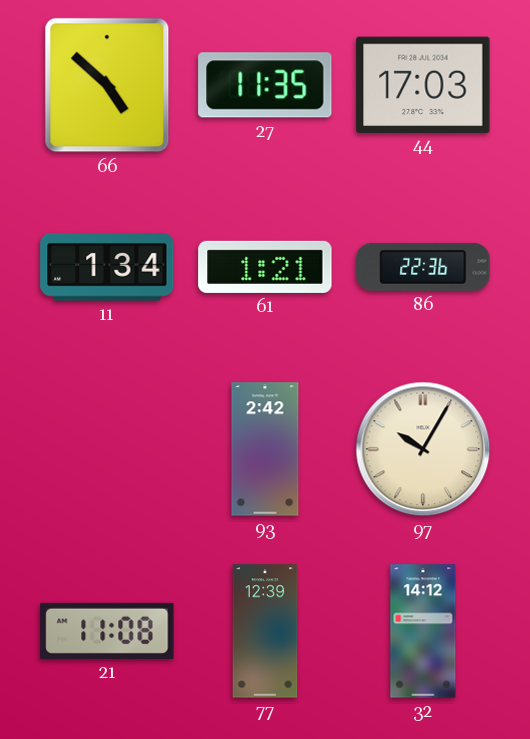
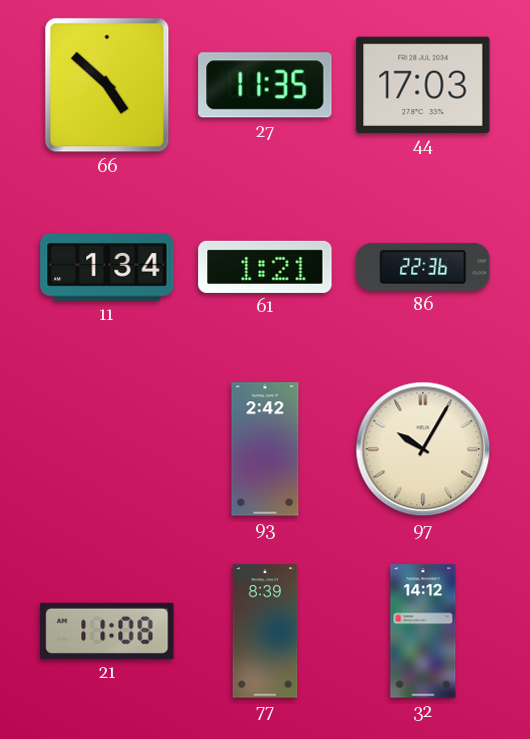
77: 12:39 -> 8:39
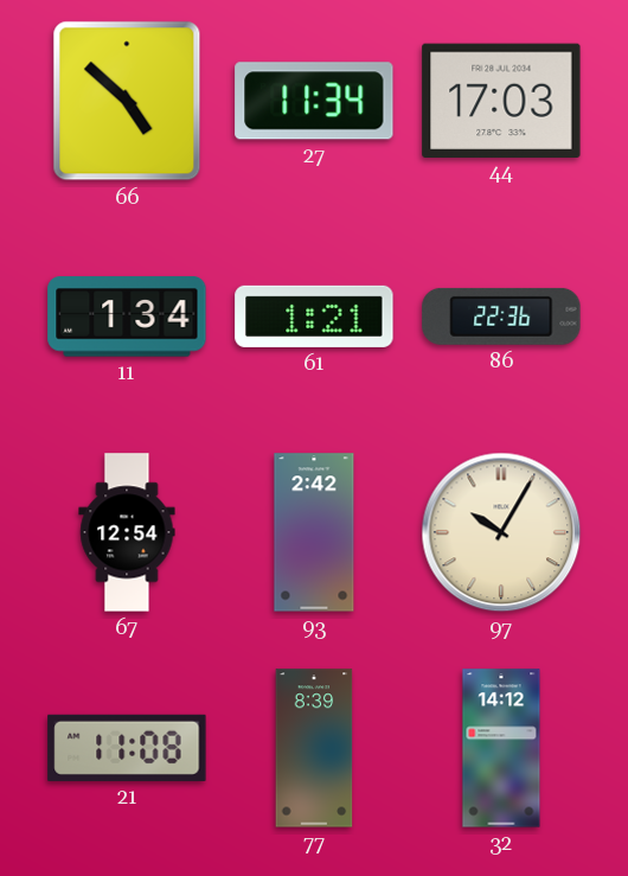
27: 11:35 -> 11:34
67: none -> 12:54
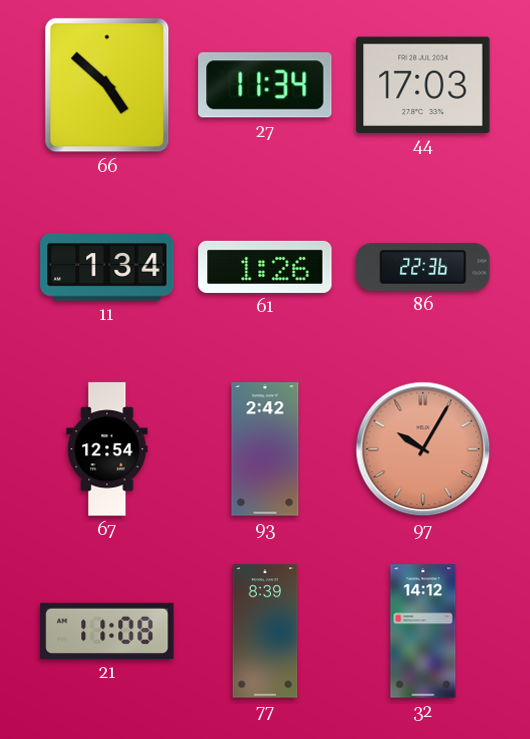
61: 1:21 -> 1:26
97 dial: cream -> salmon
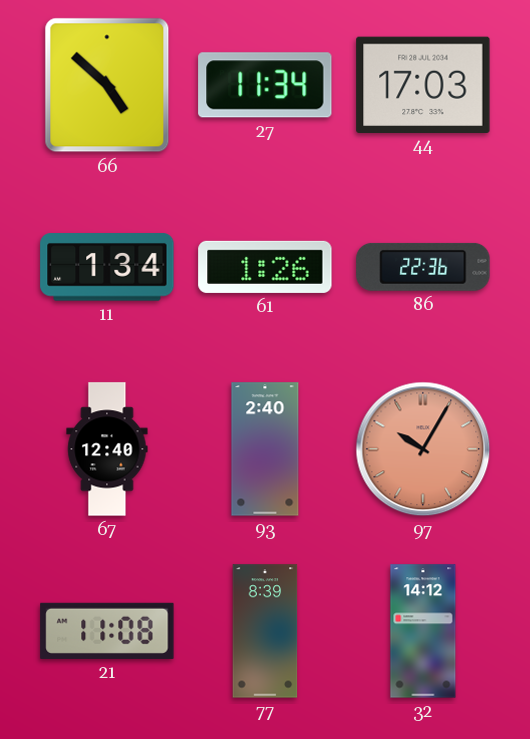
67: 12:54 -> 12:40
93: 2:42 -> 2:40
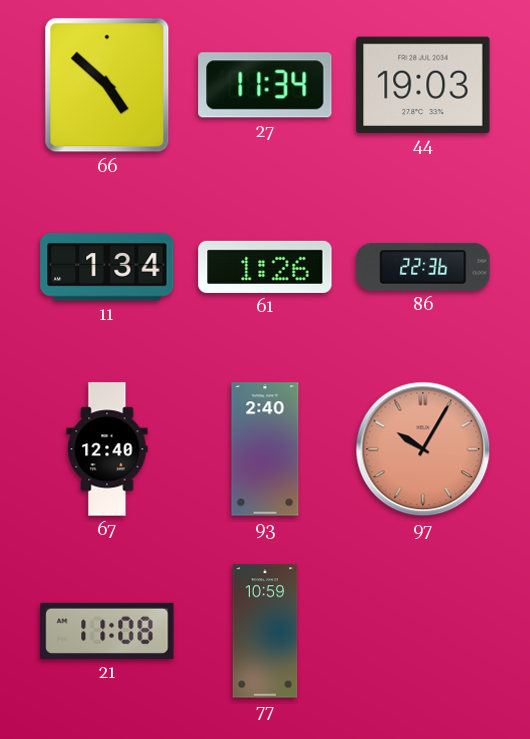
44: 17:03 -> 19:03
77: 8:39 -> 10:59
32: 14:12 -> none
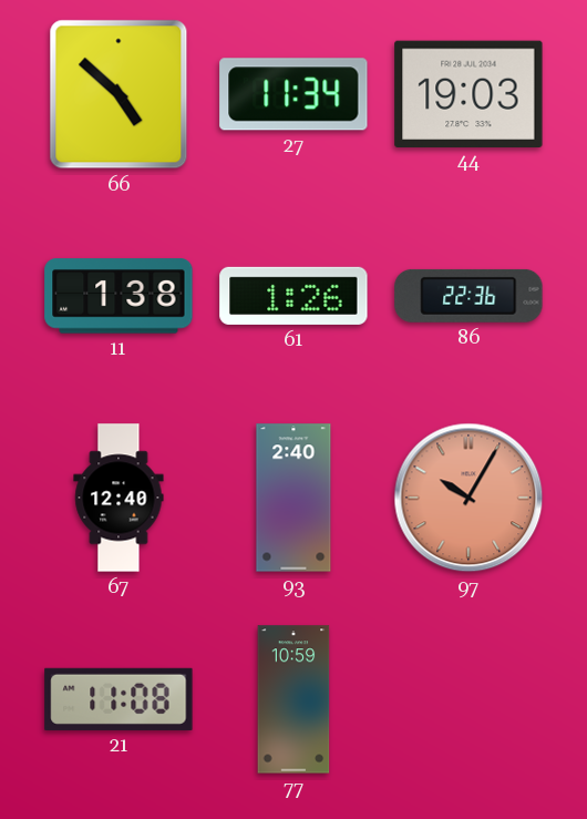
11: 1:34 -> 1:38
